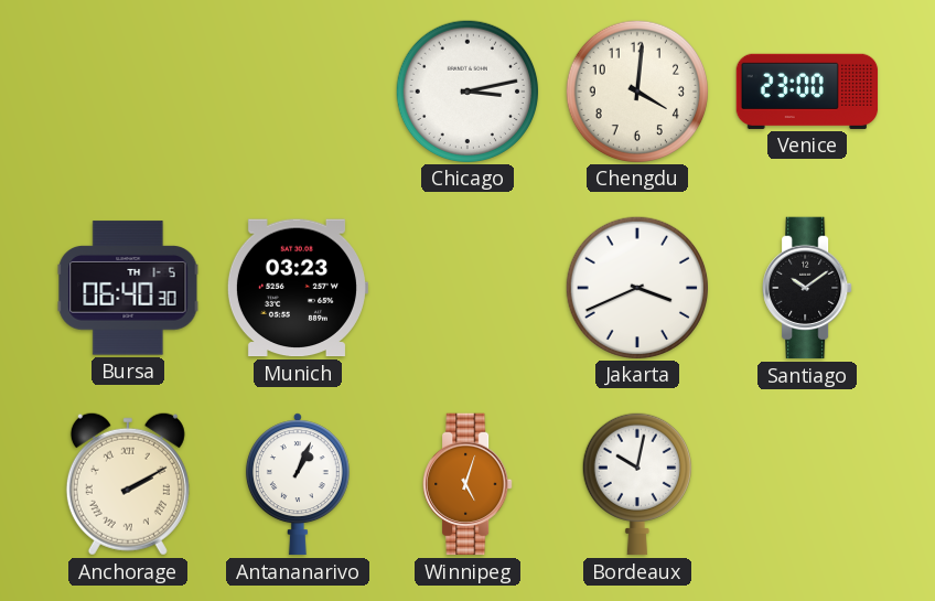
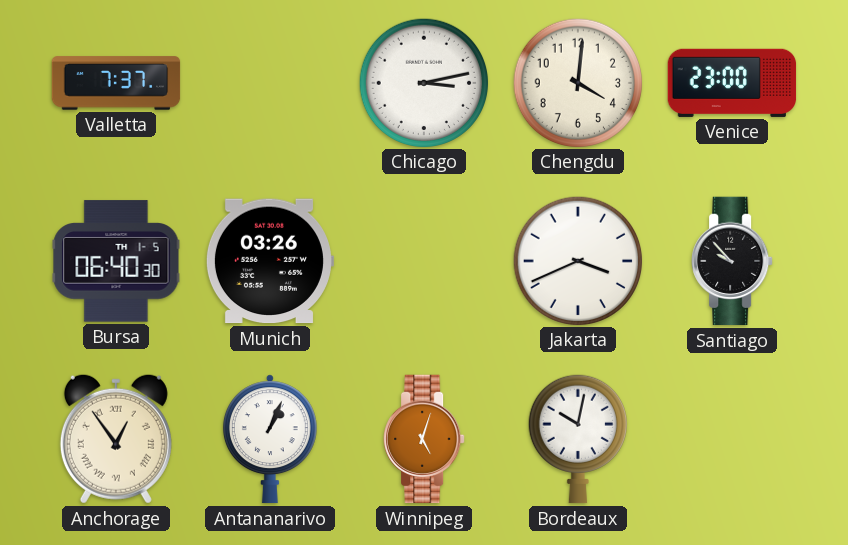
Valletta: none -> 7:37
Munich: 03:23 -> 03:26
Santiago: 10:09 -> 9:53
Anchorage: 2:10 -> 12:54
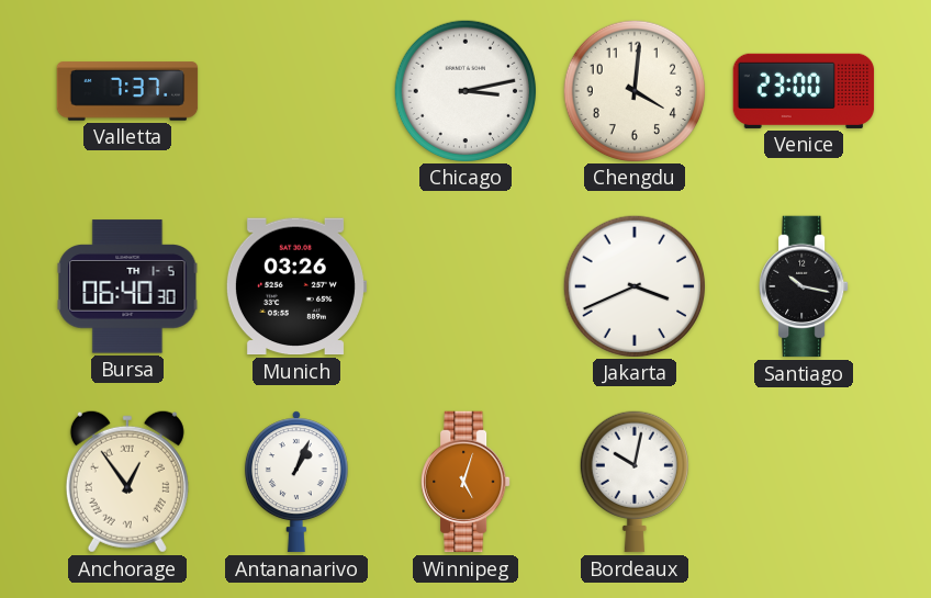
Santiago: 9:53 -> 10:17
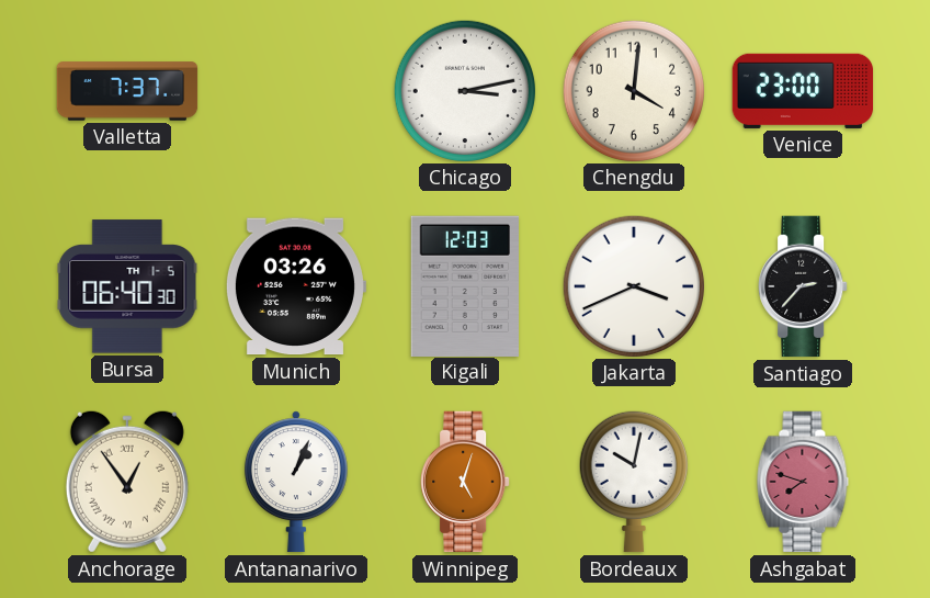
Kigali: none -> 12:03
Santiago: 10:17 -> 2:37
Ashgabat: none -> 7:48
